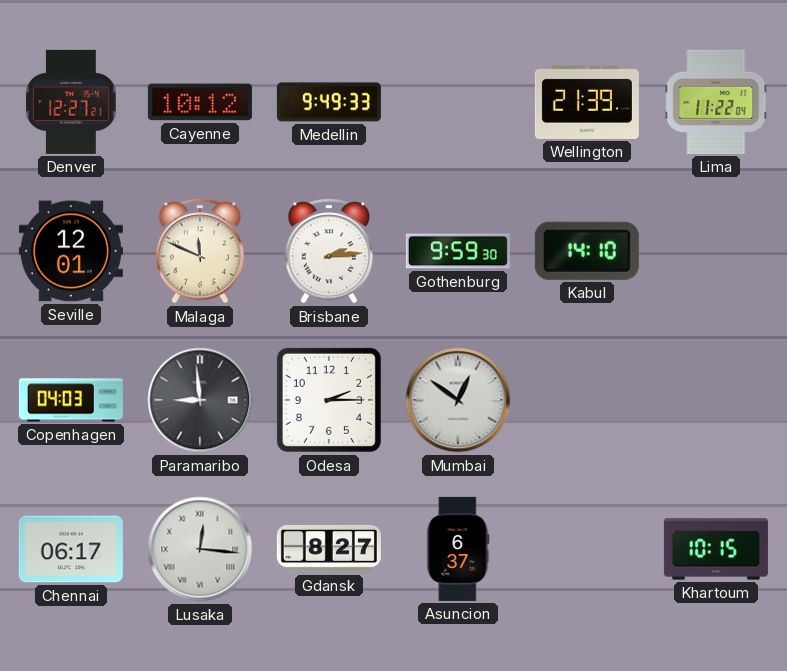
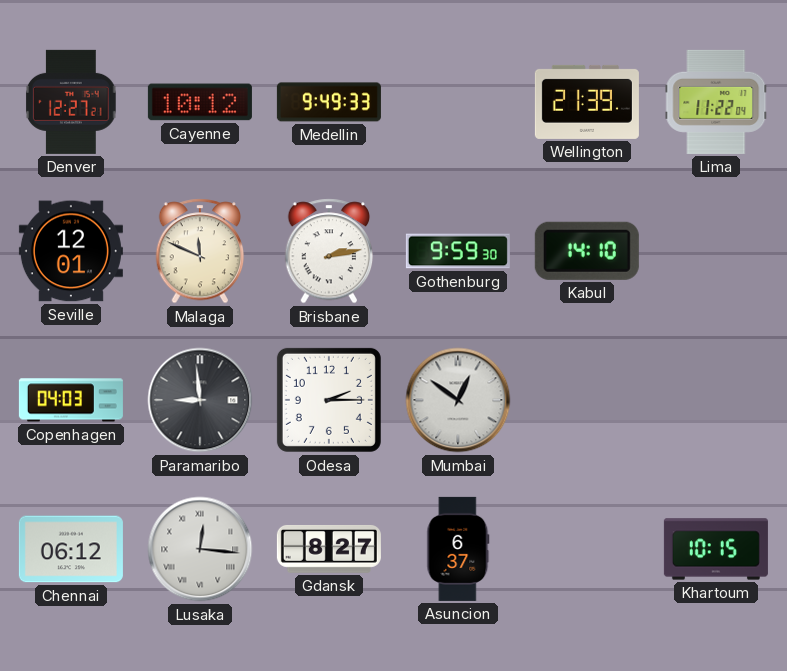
Brisbane: 2:14 -> 2:13
Chennai: 06:17 -> 06:12
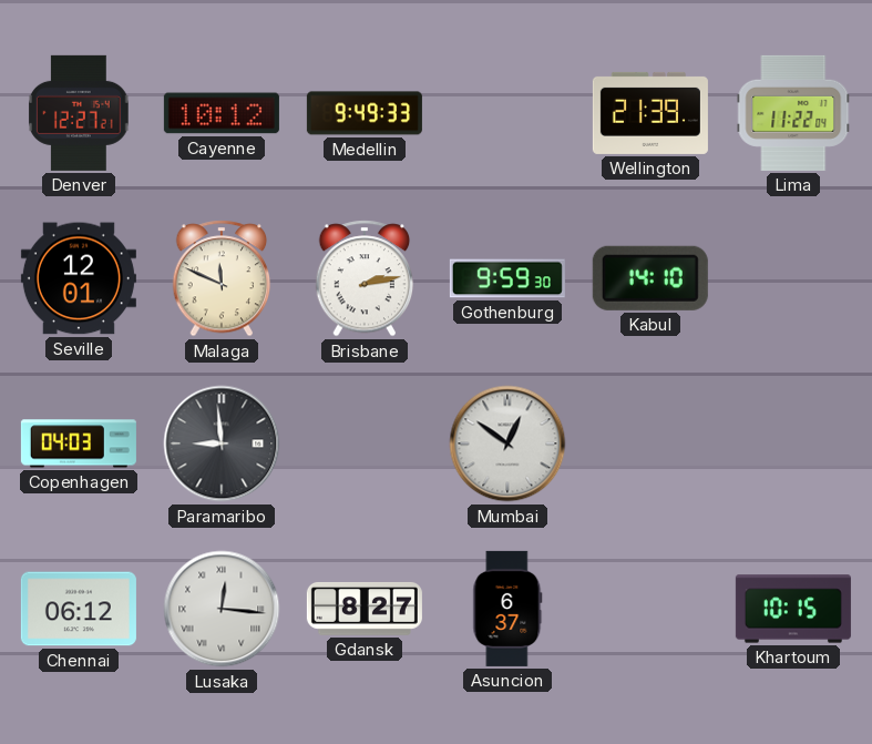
Odesa: 2:15 -> none
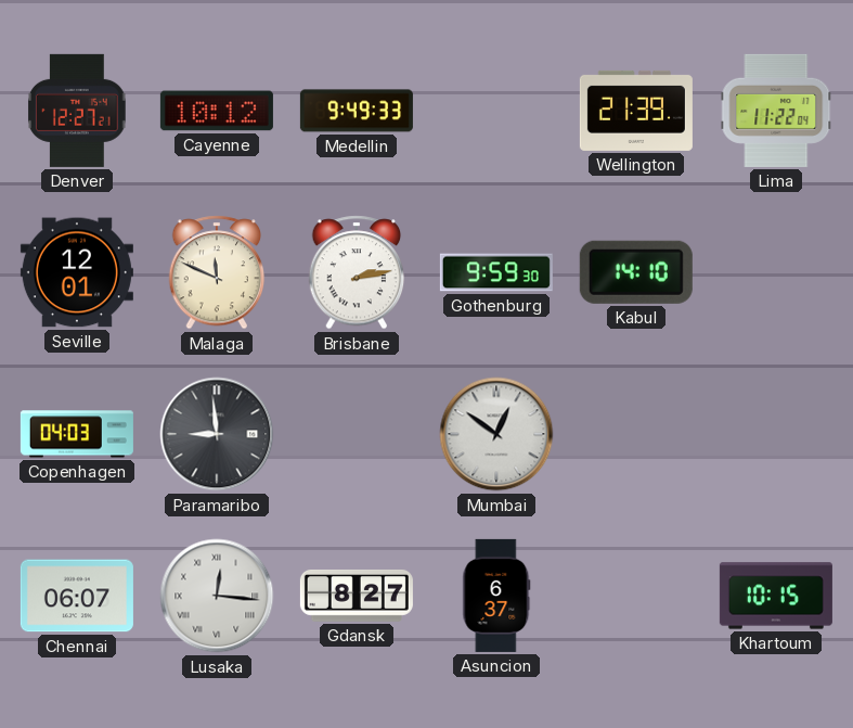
Chennai: 06:12 -> 06:07
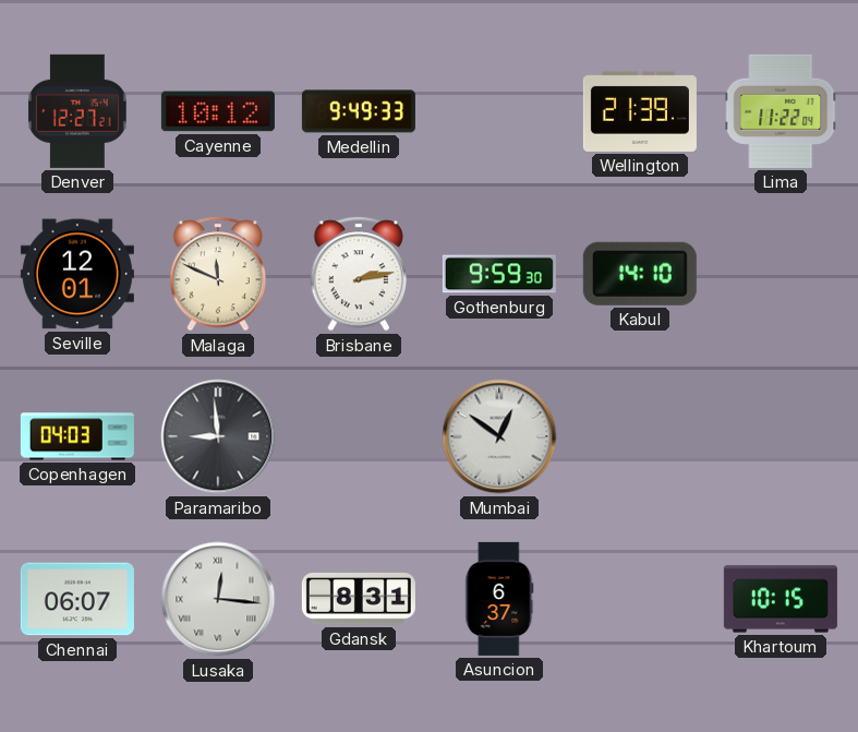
Gdansk: 8:27 -> 8:31
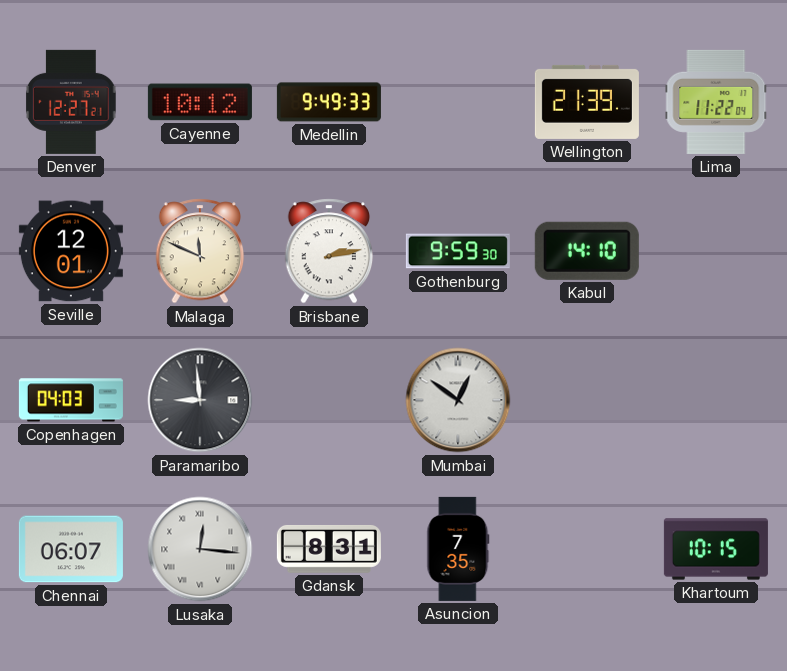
Asuncion: 6:37 -> 7:35
